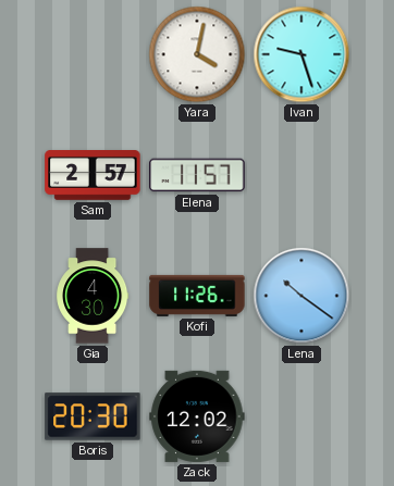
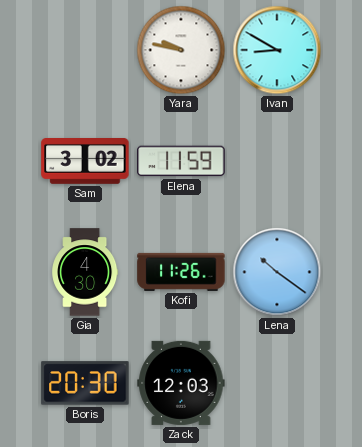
Yara: 4:02 -> 9:47
Ivan: 9:27 -> 8:50
Sam: 2:57 -> 3:02
Elena: 11:57 -> 11:59
Zack: 12:02 -> 12:03
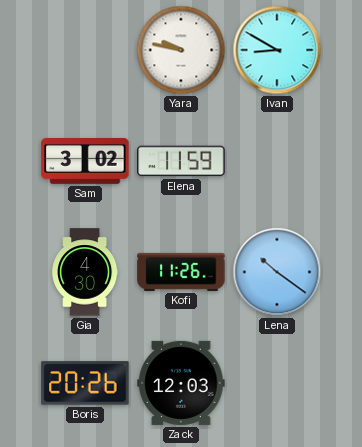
Boris: 20:30 -> 20:26
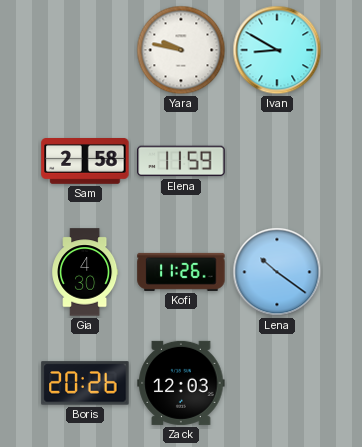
Sam: 3:02 -> 2:58
